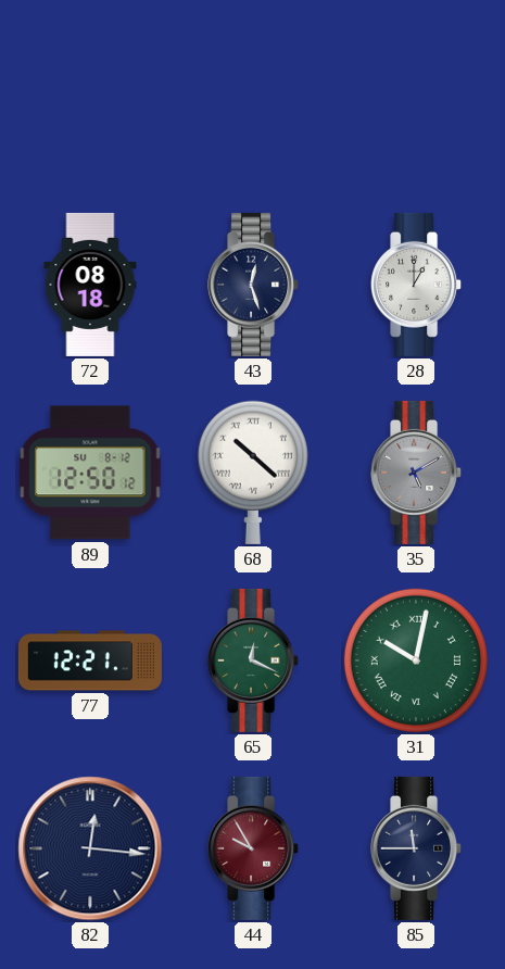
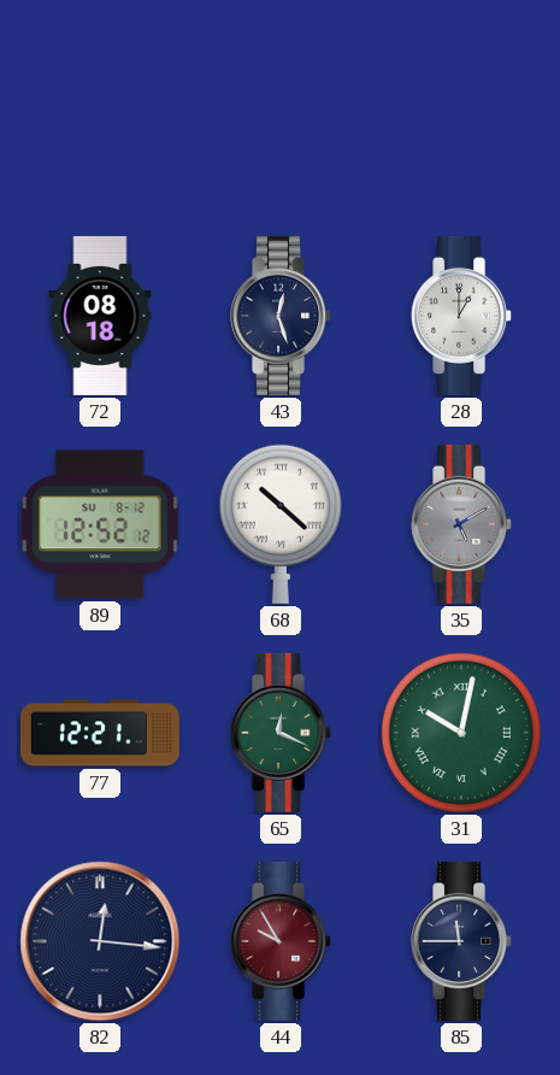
89: 12:50 -> 12:52
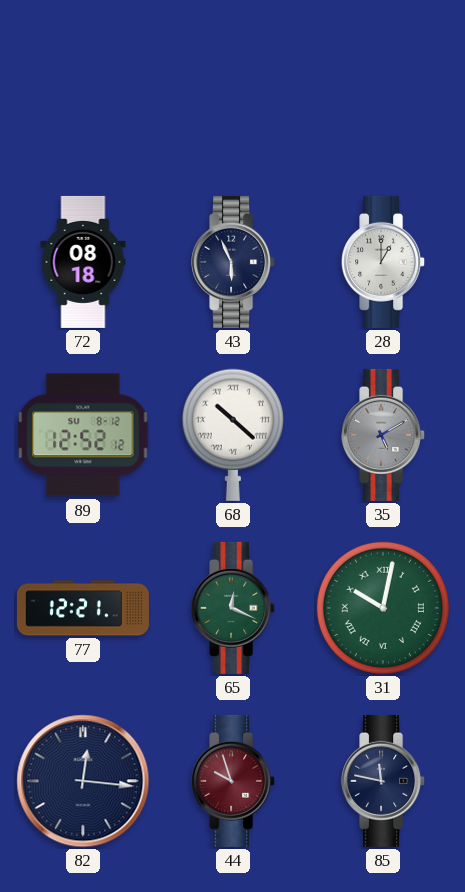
43: 12:27 -> 5:56
44: 9:55 -> 9:57
85: 11:45 -> 11:47
